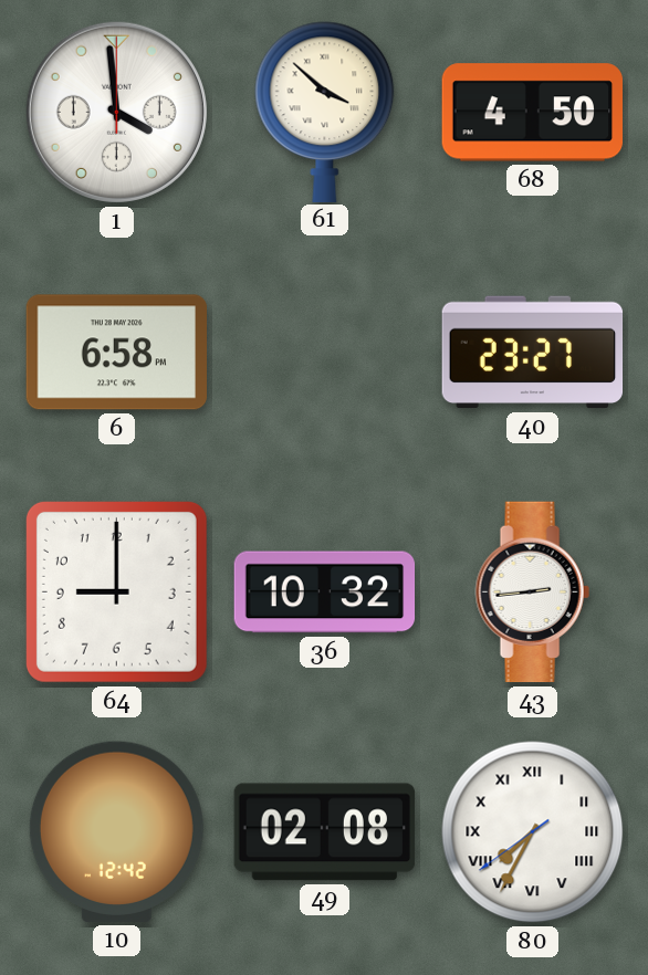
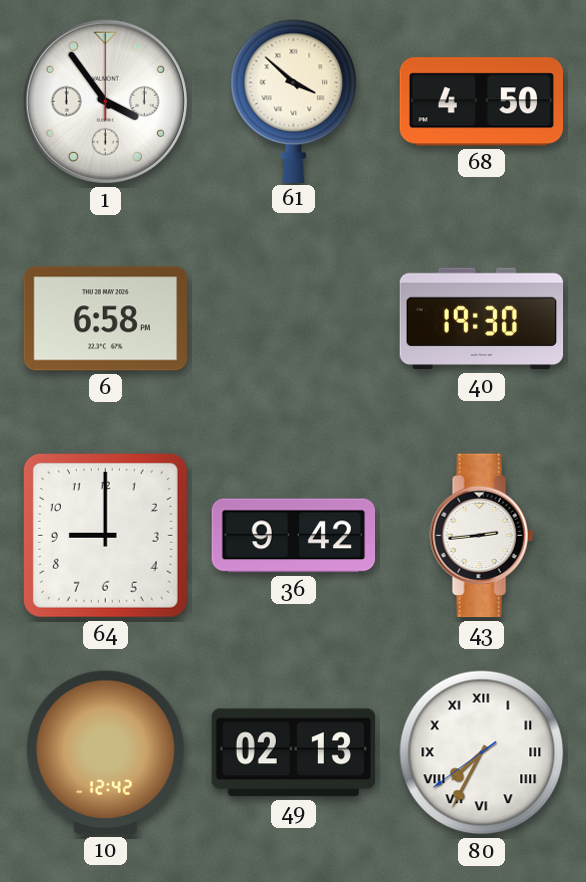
1: 3:59 -> 3:54
40: 23:27 -> 19:30
36: 10:32 -> 9:42
49: 02:08 -> 02:13
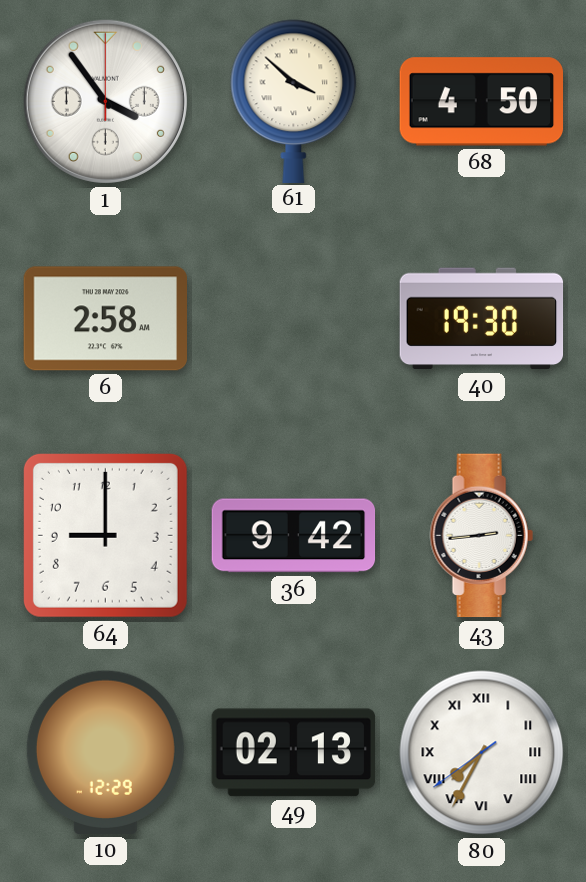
6: 6:58 -> 2:58
10: 12:42 -> 12:29
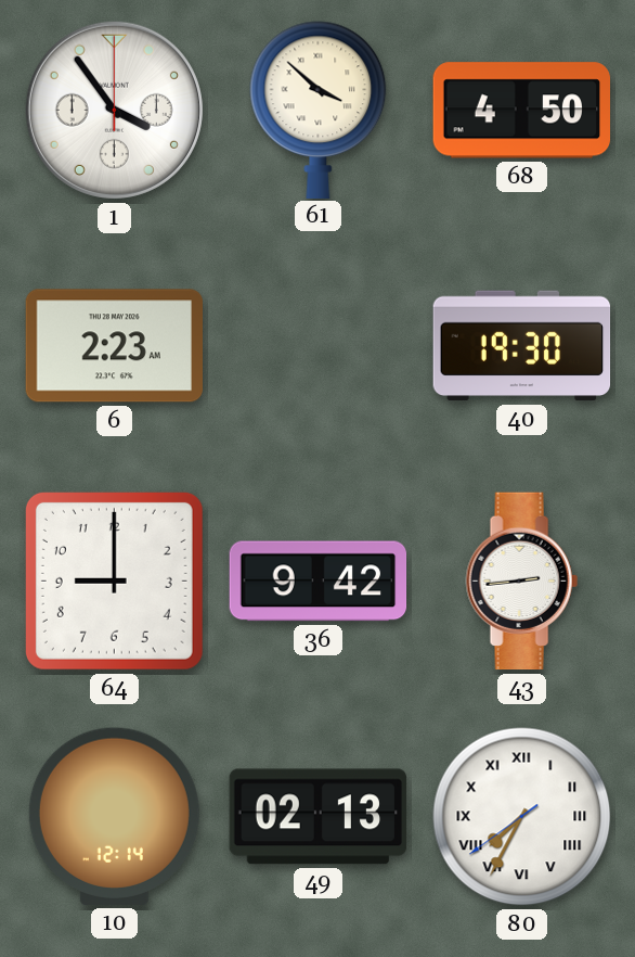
6: 2:58 -> 2:23
10: 12:29 -> 12:14
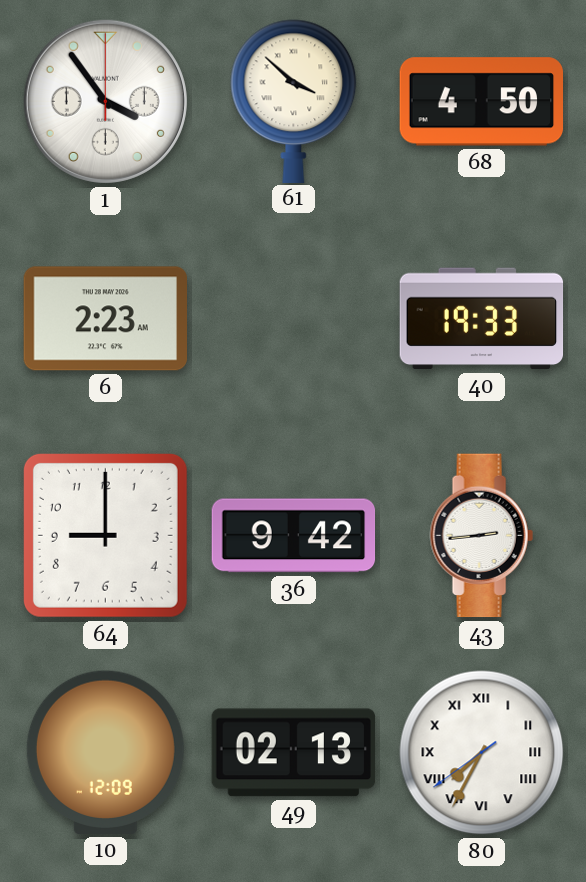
40: 19:30 -> 19:33
10: 12:14 -> 12:09
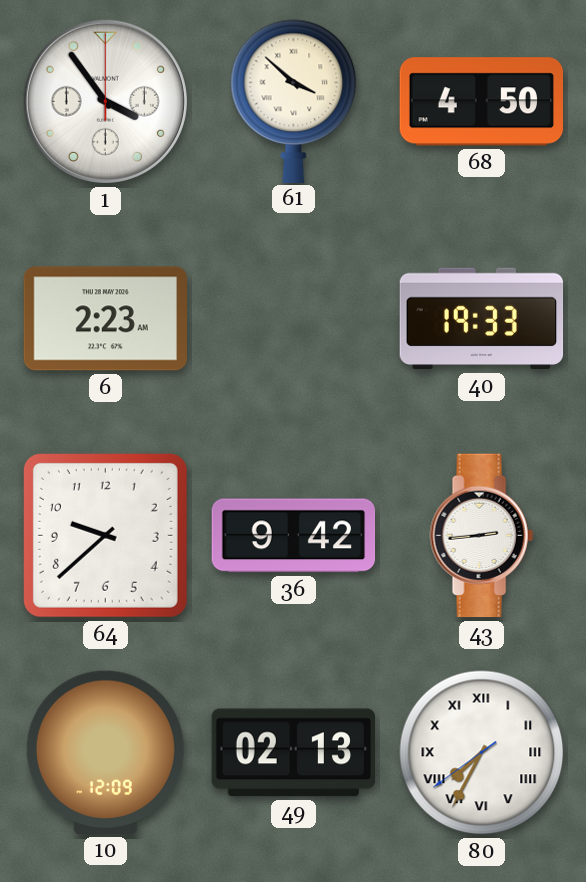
64: 9:00 -> 9:38
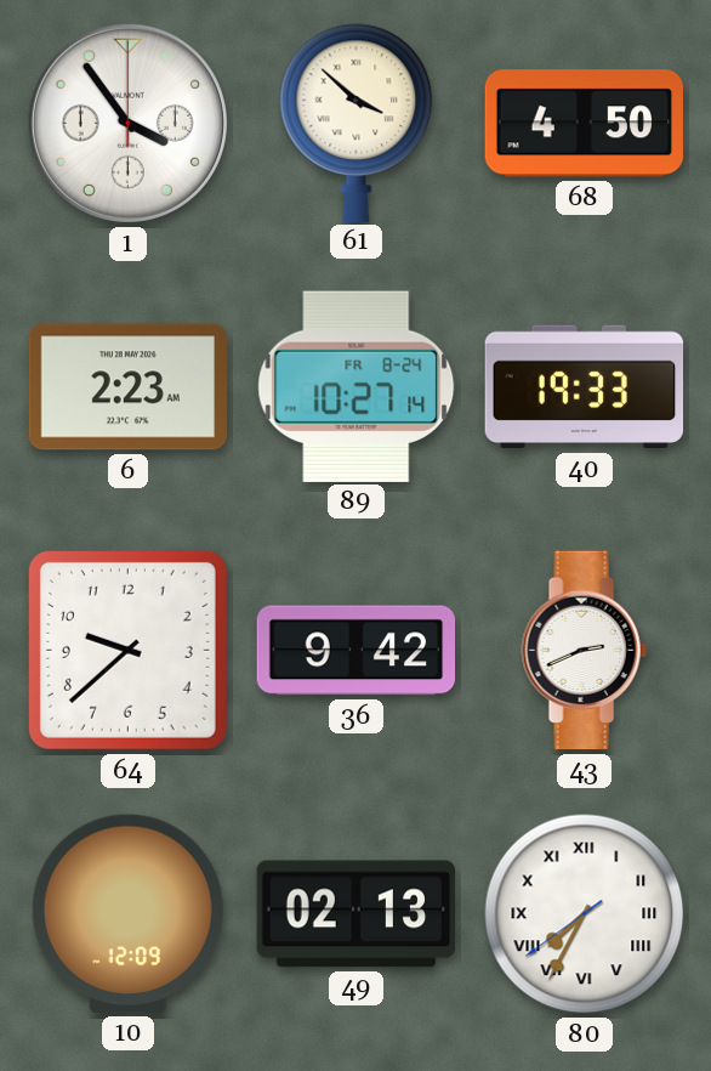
89: none -> 10:27
43: 2:44 -> 2:41
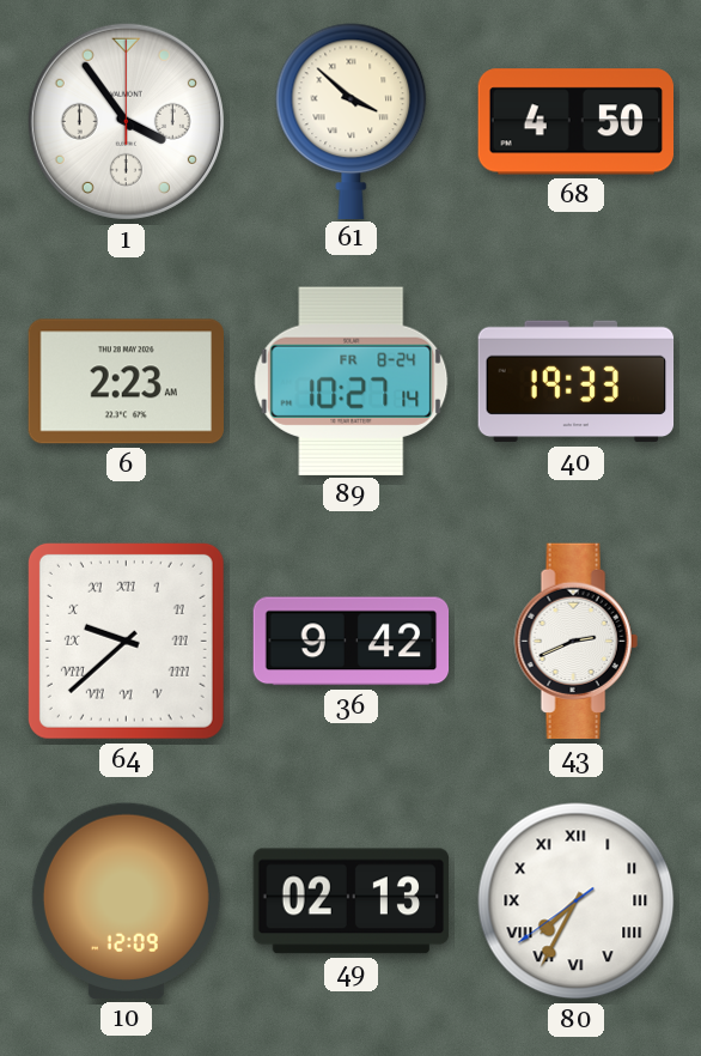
64 numerals: Arabic -> Roman
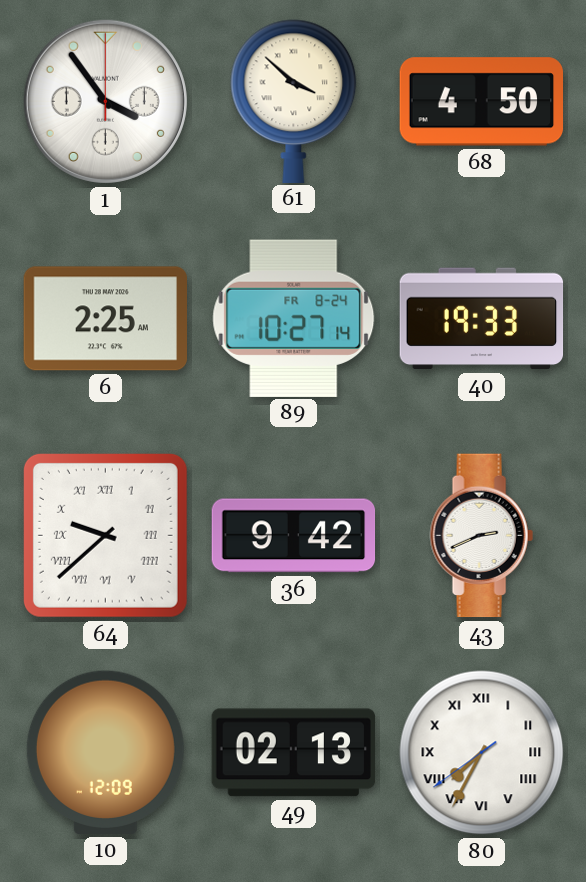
6: 2:23 -> 2:25
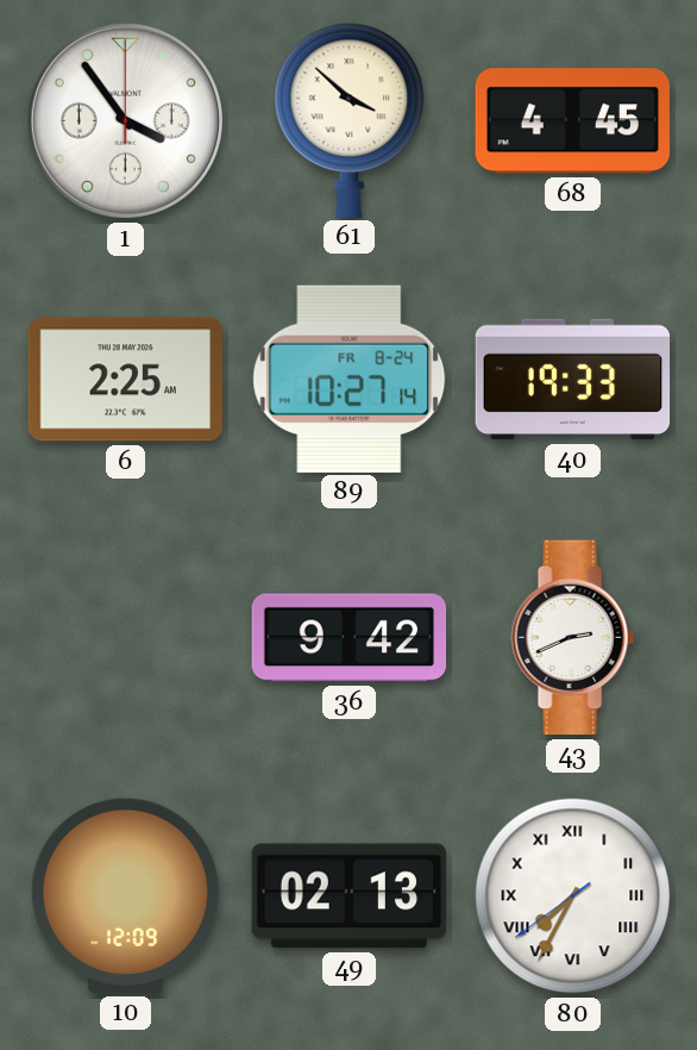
68: 4:50 -> 4:45
64: 9:38 -> none
